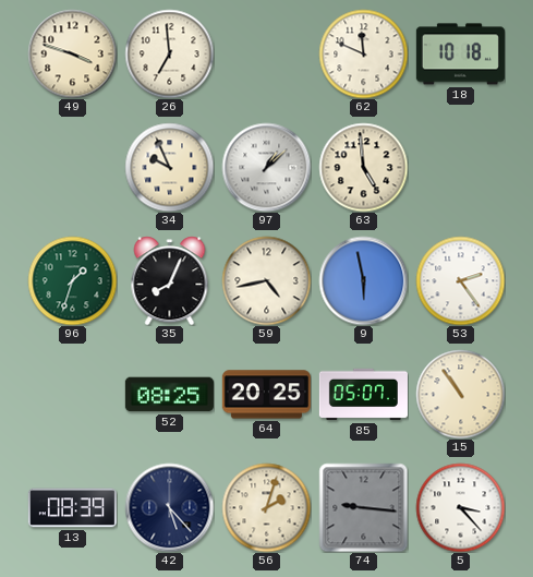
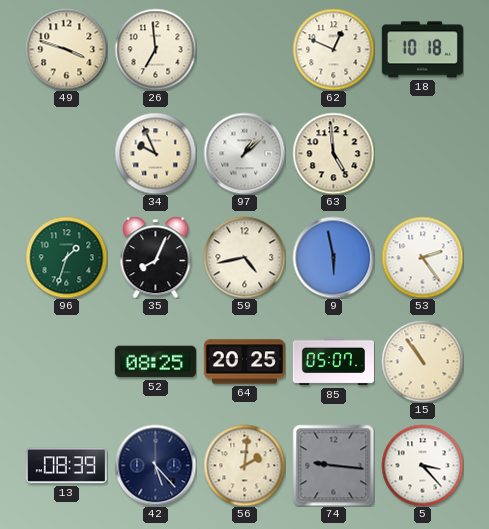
62: 11:49 -> 12:49
56: 2:03 -> 2:01
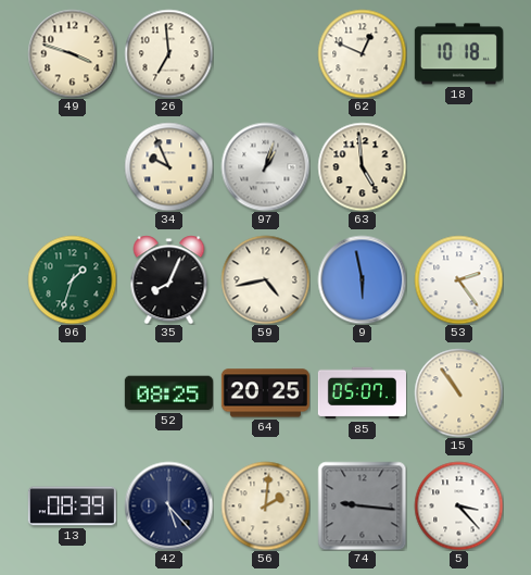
97: 1:08 -> 1:03
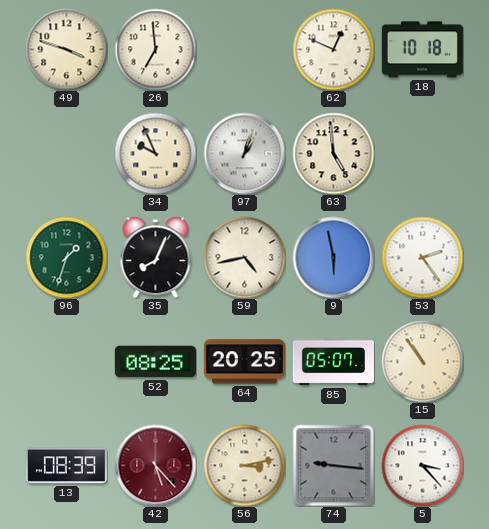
42 dial: navy -> burgundy
56: 2:01 -> 3:13
